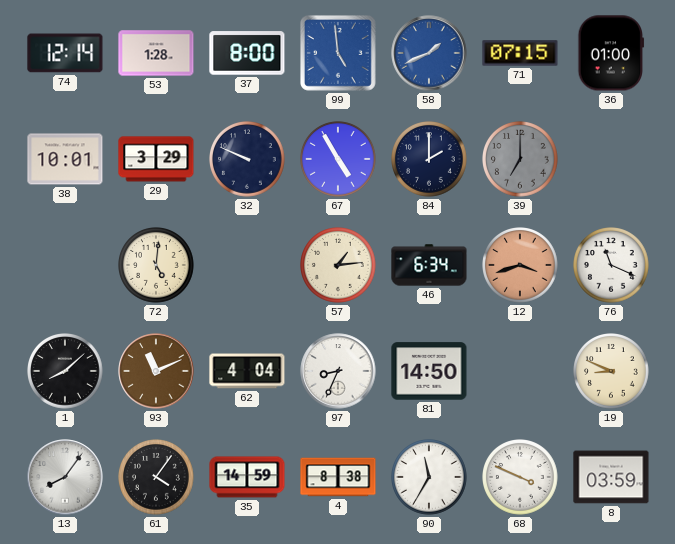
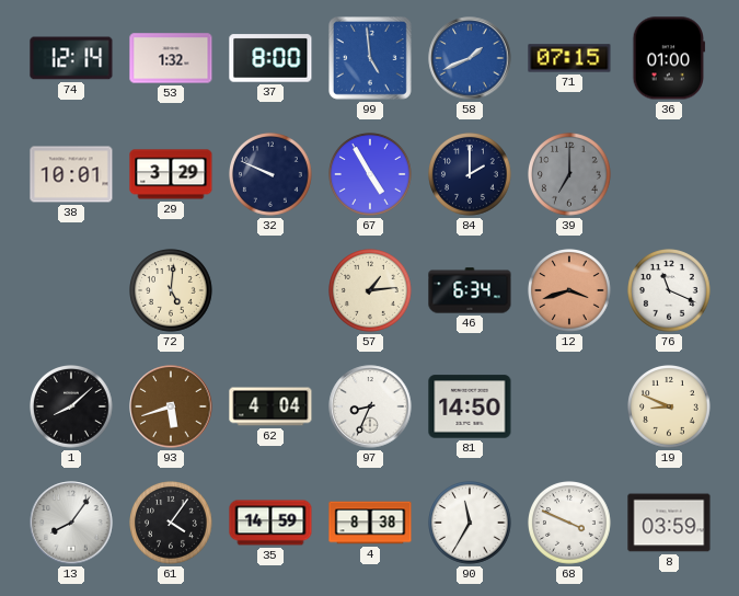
53: 1:28 -> 1:32
93: 11:11 -> 5:42
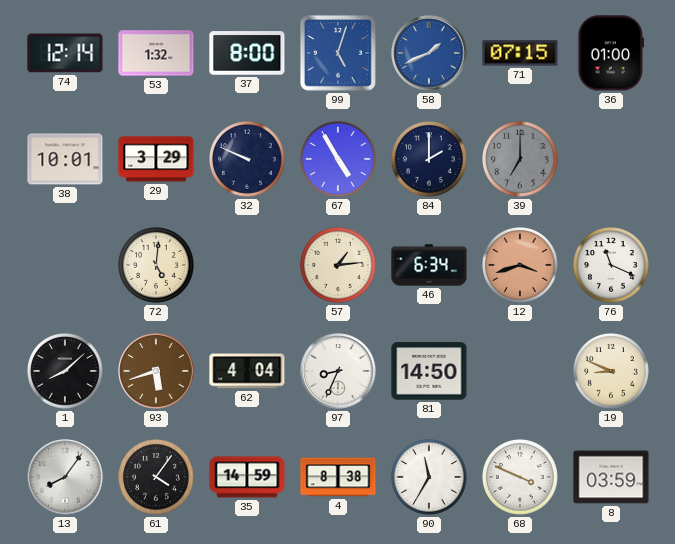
99: 4:59 -> 5:03
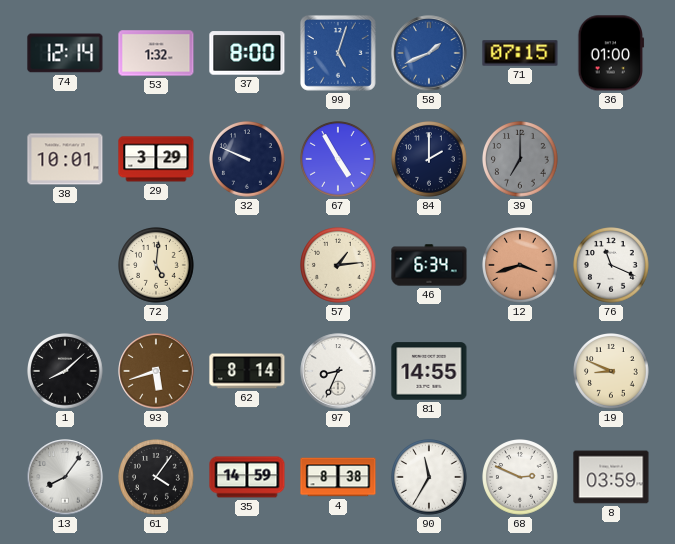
62: 4:04 -> 8:14
81: 14:50 -> 14:55
68: 3:49 -> 2:49
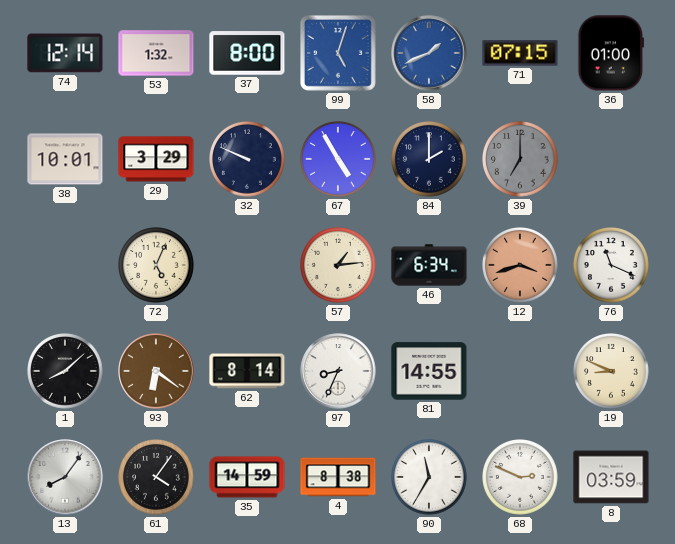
72: 5:01 -> 5:04
93: 5:42 -> 6:21
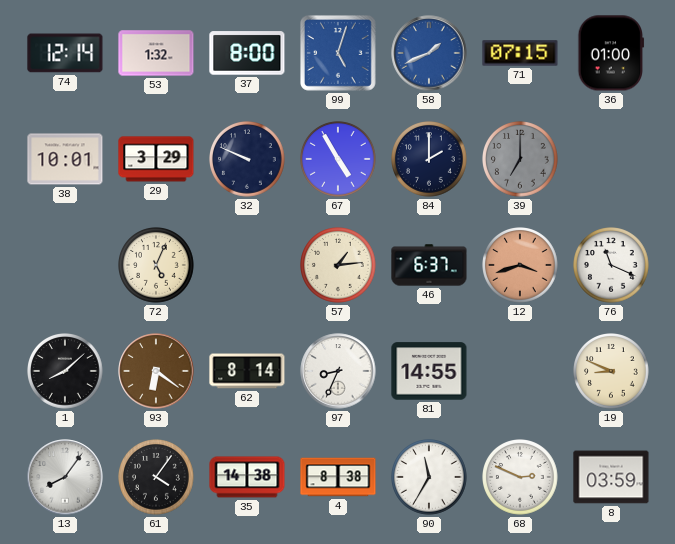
46: 6:34 -> 6:37
35: 14:59 -> 14:38
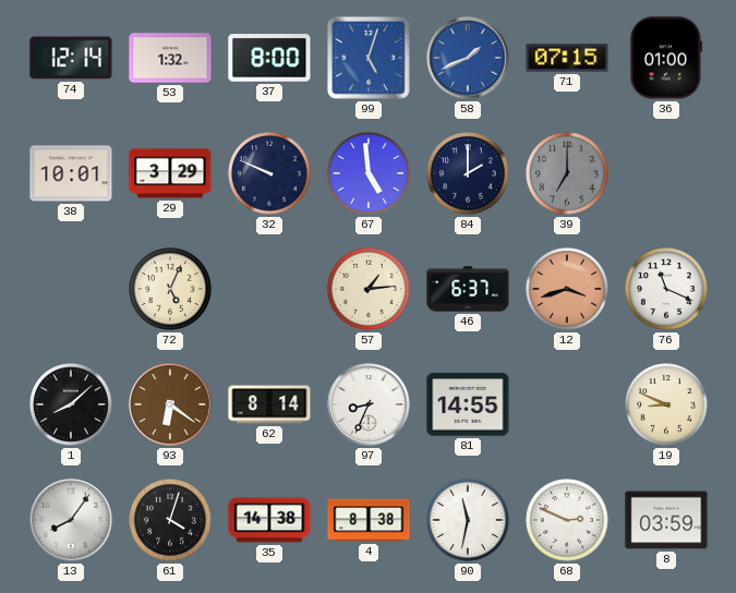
67: 4:55 -> 4:59
61: 4:06 -> 4:03
90: 11:35 -> 11:32
